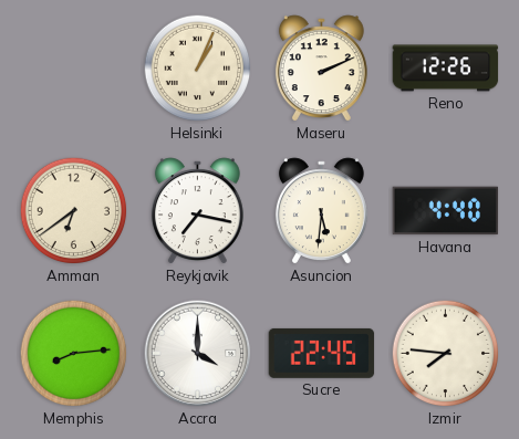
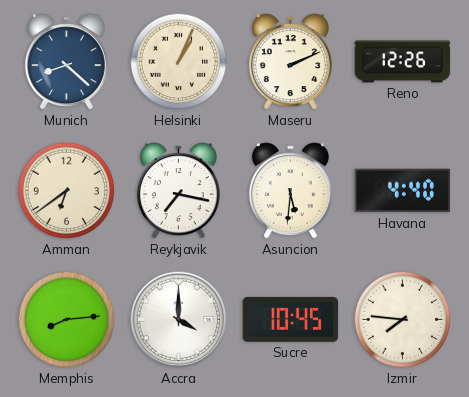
Munich: none -> 8:22
Sucre: 22:45 -> 10:45
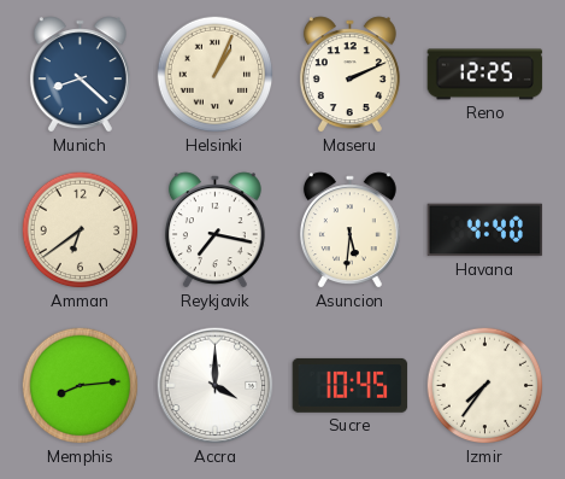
Reno: 12:26 -> 12:25
Izmir: 7:46 -> 7:36
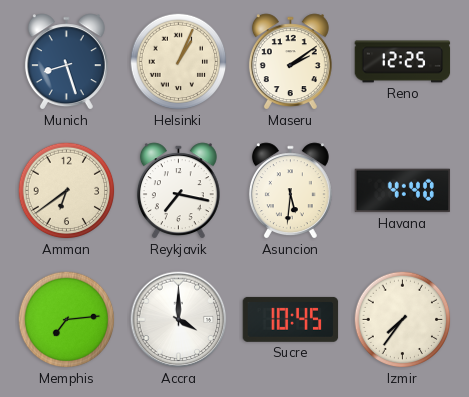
Munich: 8:22 -> 8:27
Maseru: 2:11 -> 2:09
Memphis: 8:14 -> 7:14
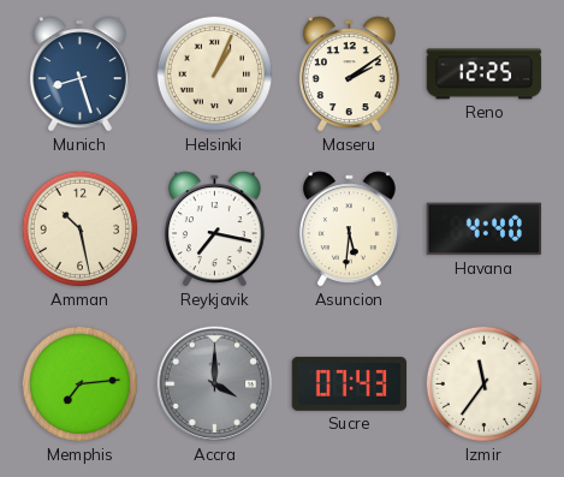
Amman: 6:39 -> 10:28
Accra dial: white -> grey
Sucre: 10:45 -> 07:43
Izmir: 7:36 -> 11:36
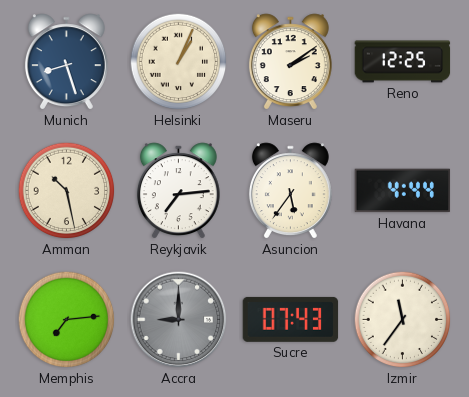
Reykjavik: 7:17 -> 7:14
Asuncion: 5:31 -> 5:36
Havana: 4:40 -> 4:44
Accra: 4:00 -> 9:00
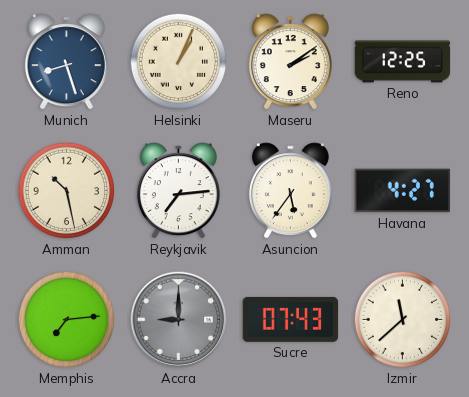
Havana: 4:44 -> 4:27
Izmir: 11:36 -> 11:38
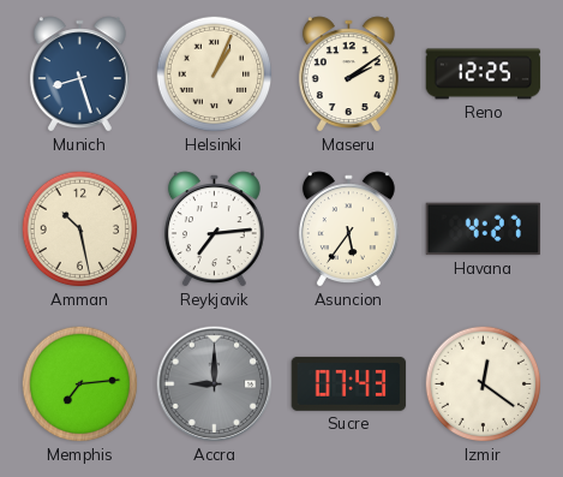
Izmir: 11:38 -> 12:21
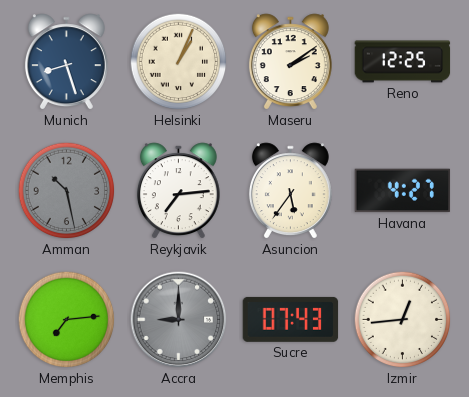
Amman dial: cream -> grey
Izmir: 12:21 -> 12:44
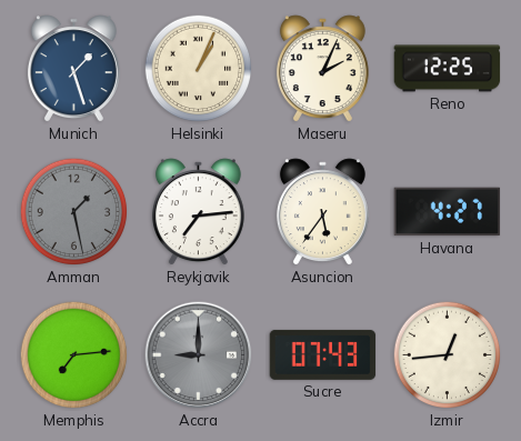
Munich: 8:27 -> 1:27
Maseru: 2:09 -> 2:04
Amman: 10:28 -> 1:28
